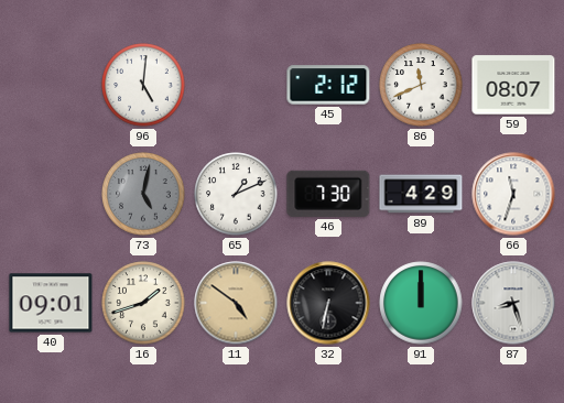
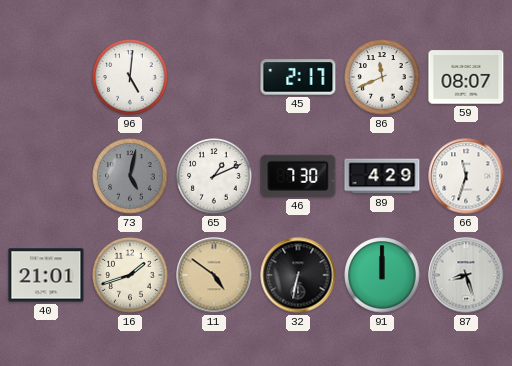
45: 2:12 -> 2:17
40: 09:01 -> 21:01
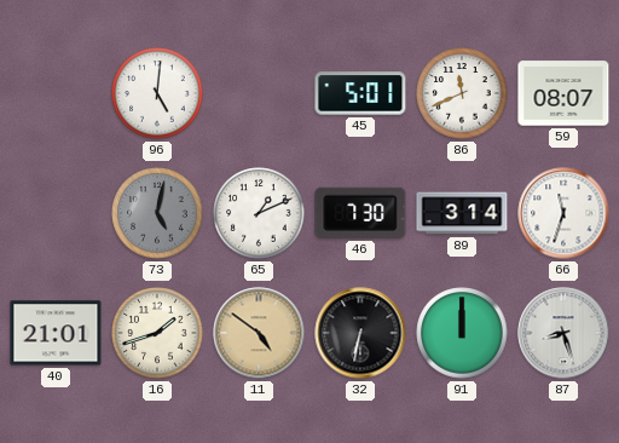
45: 2:17 -> 5:01
89: 4:29 -> 3:14
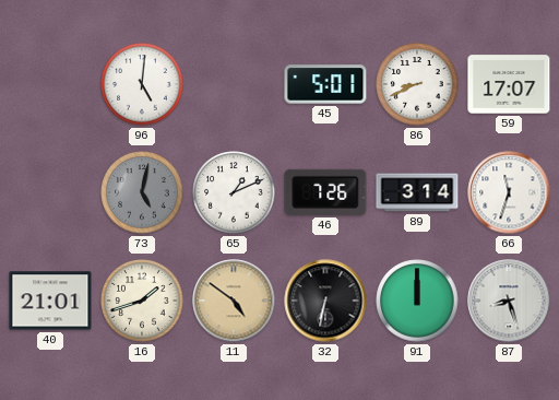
86: 11:41 -> 8:41
59: 08:07 -> 17:07
46: 7:30 -> 7:26
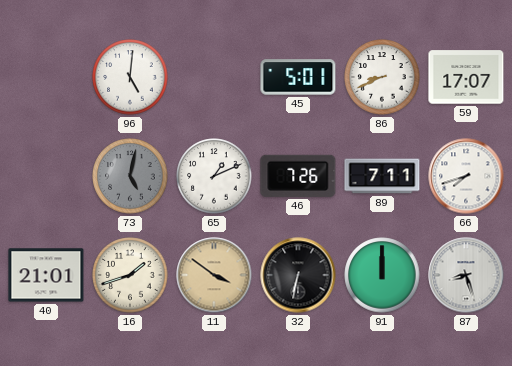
89: 3:14 -> 7:11
66: 11:33 -> 7:42
11: 4:51 -> 3:51
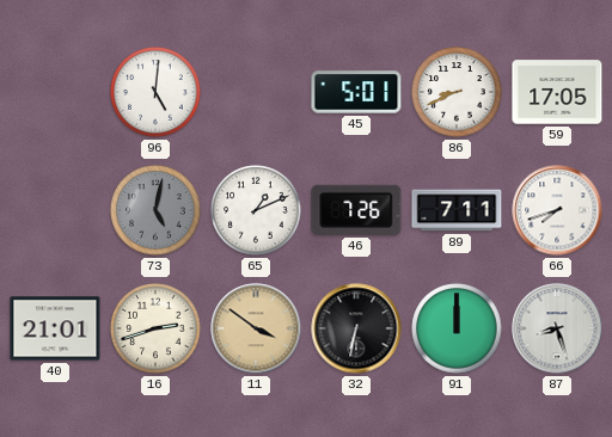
59: 17:07 -> 17:05
16: 1:42 -> 2:42
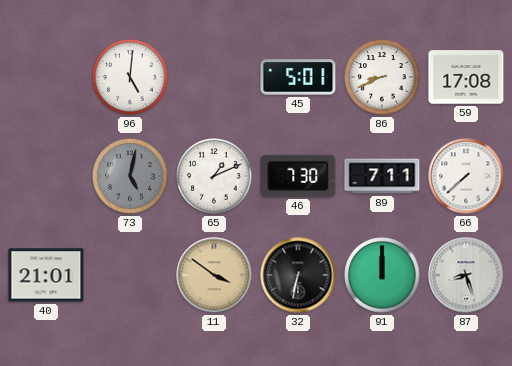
59: 17:05 -> 17:08
46: 7:26 -> 7:30
66: 7:42 -> 7:38
16: 2:42 -> none
